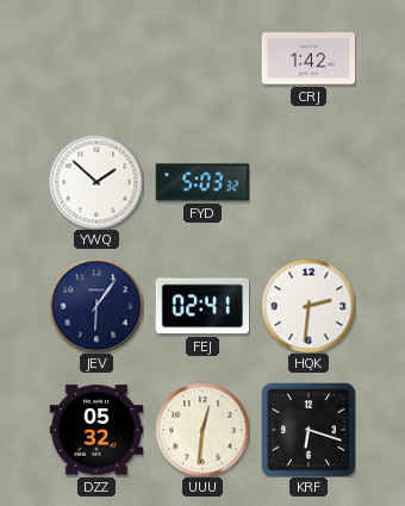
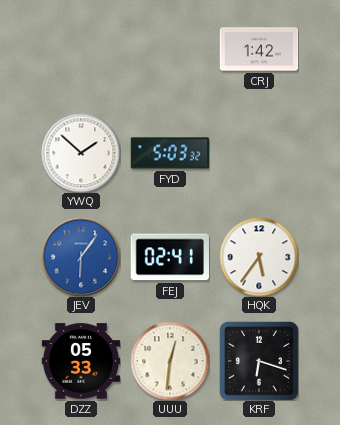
JEV dial: navy -> blue
HQK: 2:31 -> 5:36
DZZ: 05:32 -> 05:33
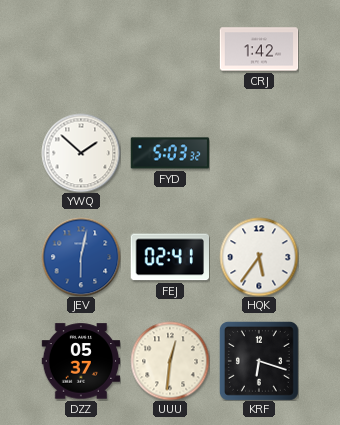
JEV: 6:06 -> 6:02
DZZ: 05:33 -> 05:37
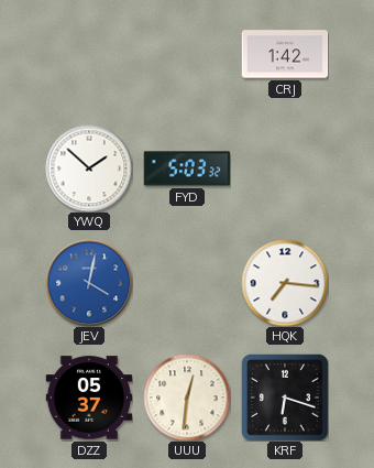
JEV: 6:02 -> 4:02
FEJ: 02:41 -> none
HQK: 5:36 -> 7:16
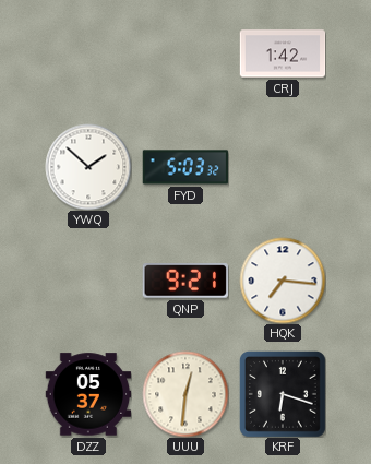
JEV: 4:02 -> none
QNP: none -> 9:21
